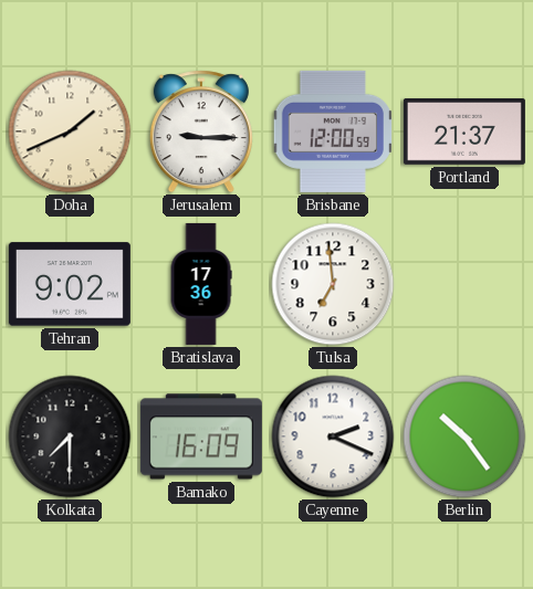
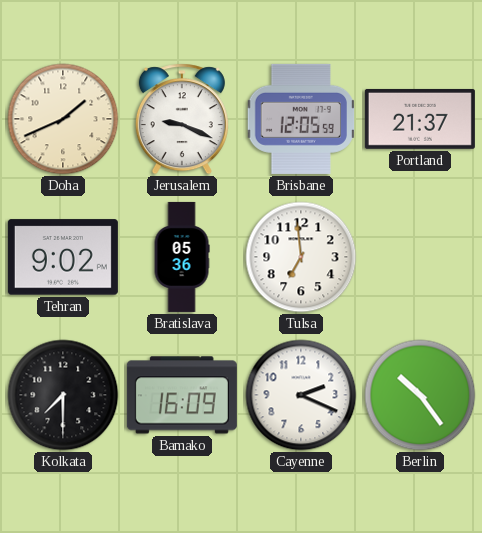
Jerusalem: 9:15 -> 9:19
Brisbane: 12:00 -> 12:05
Bratislava: 17:36 -> 05:36
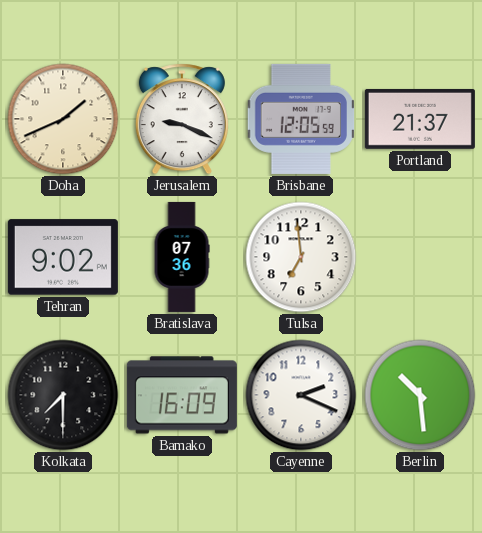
Bratislava: 05:36 -> 07:36
Berlin: 10:24 -> 10:29
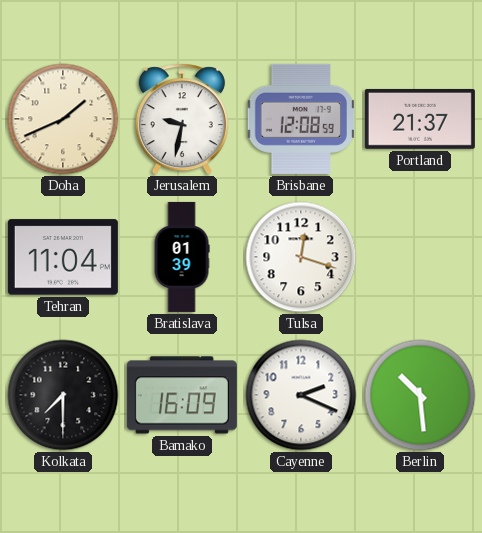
Jerusalem: 9:19 -> 9:32
Brisbane: 12:05 -> 12:08
Tehran: 9:02 -> 11:04
Bratislava: 07:36 -> 01:39
Tulsa: 6:59 -> 12:18
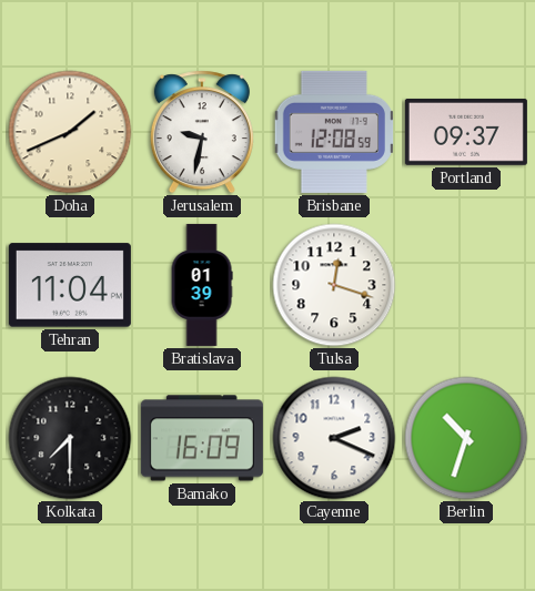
Portland: 21:37 -> 09:37
Berlin: 10:29 -> 10:33
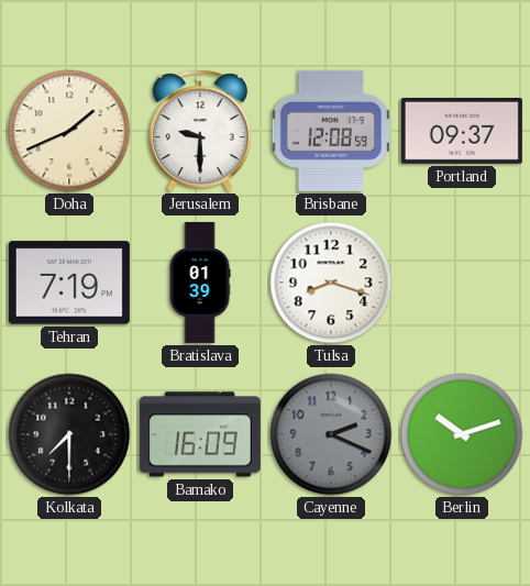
Jerusalem: 9:32 -> 9:30
Tehran: 11:04 -> 7:19
Tulsa: 12:18 -> 8:18
Cayenne dial: white -> grey
Berlin: 10:33 -> 10:12
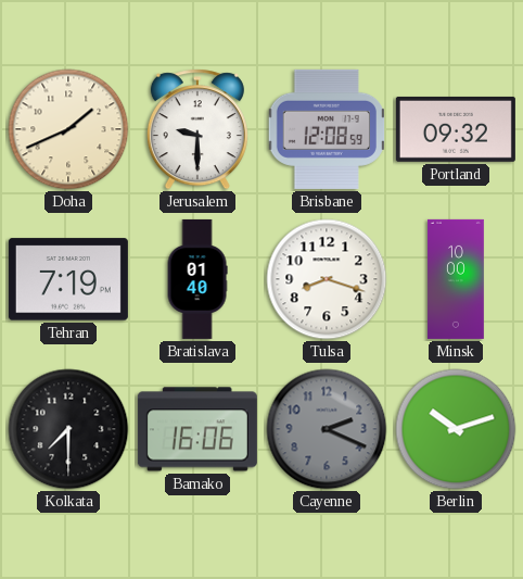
Portland: 09:37 -> 09:32
Bratislava: 01:39 -> 01:40
Minsk: none -> 10:00
Bamako: 16:09 -> 16:06
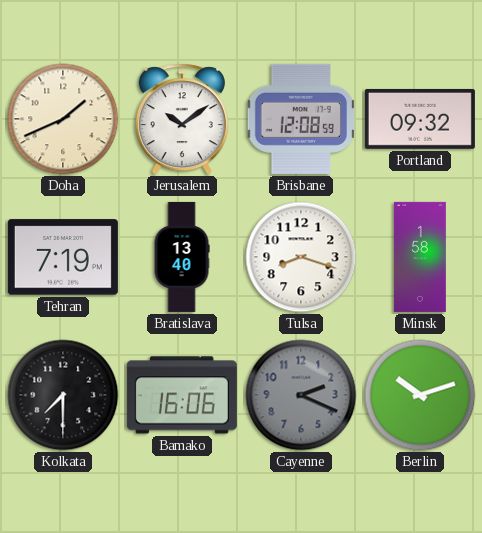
Jerusalem: 9:30 -> 10:09
Bratislava: 01:40 -> 13:40
Minsk: 10:00 -> 1:58
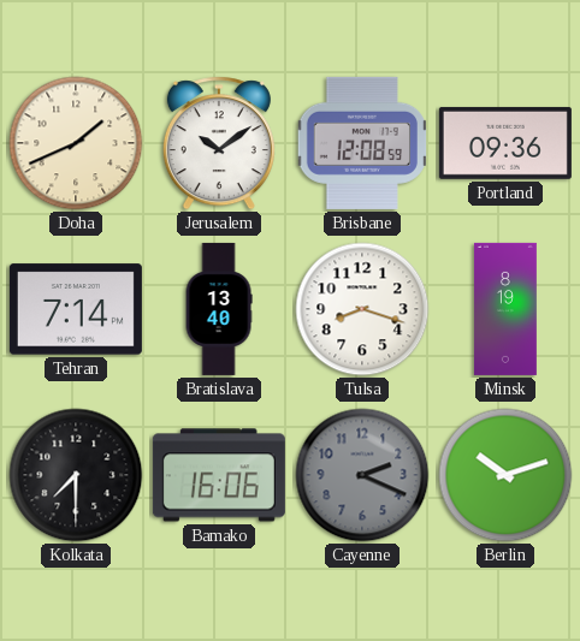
Portland: 09:32 -> 09:36
Tehran: 7:19 -> 7:14
Minsk: 1:58 -> 8:19
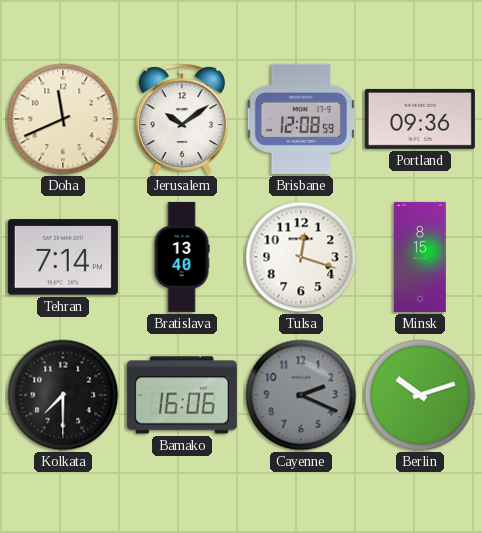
Doha: 1:41 -> 11:41
Tulsa: 8:18 -> 12:18
Minsk: 8:19 -> 8:15
